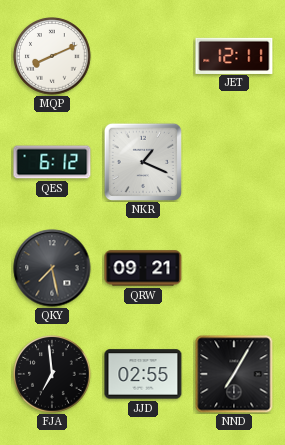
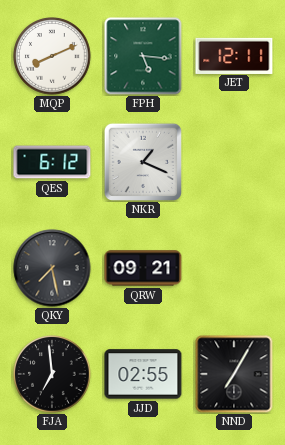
FPH: none -> 5:16
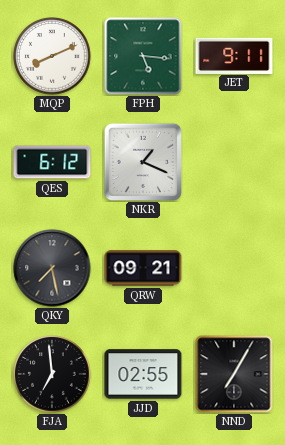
JET: 12:11 -> 9:11
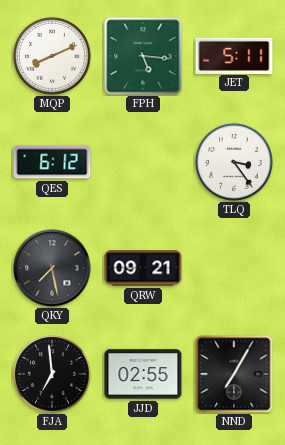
JET: 9:11 -> 5:11
NKR: 1:19 -> none
TLQ: none -> 3:24
